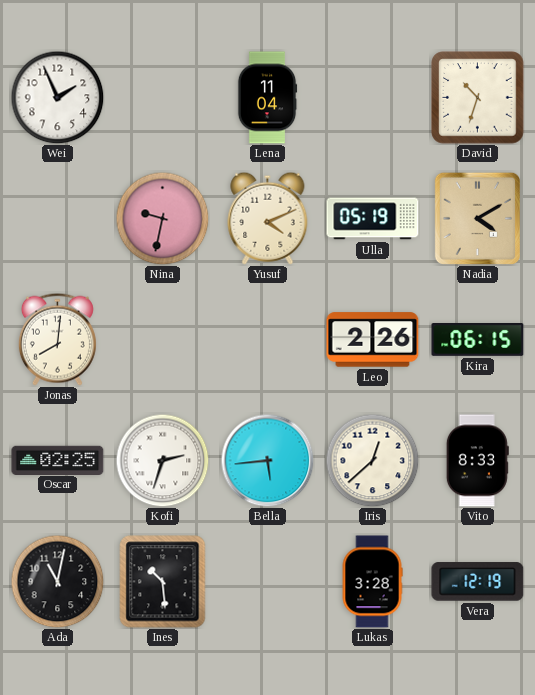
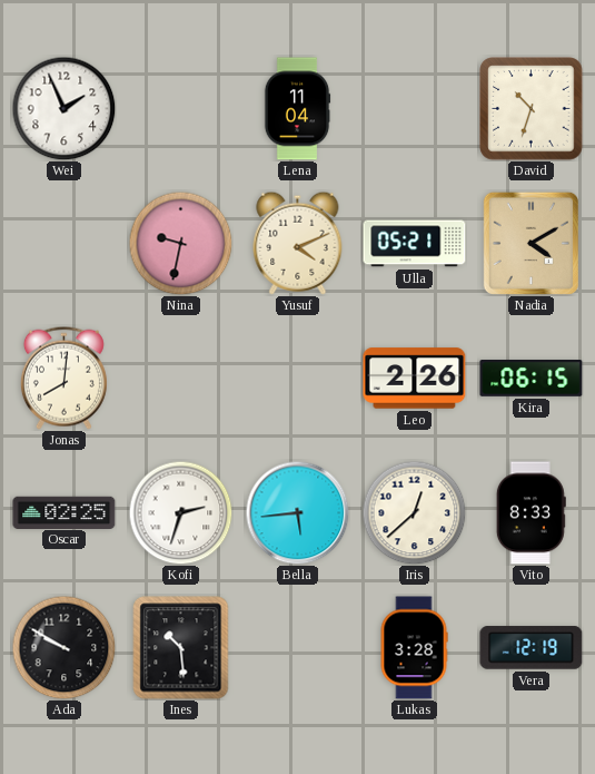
Ulla: 05:19 -> 05:21
Ada: 11:02 -> 9:50
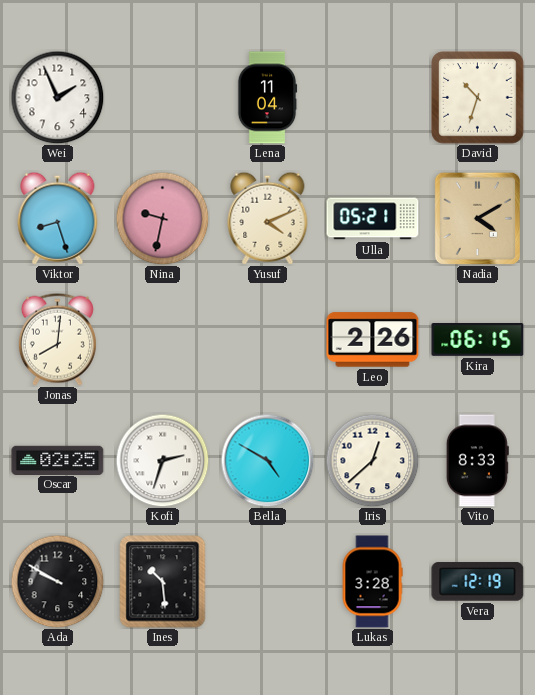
Viktor: none -> 8:27
Bella: 5:44 -> 4:50
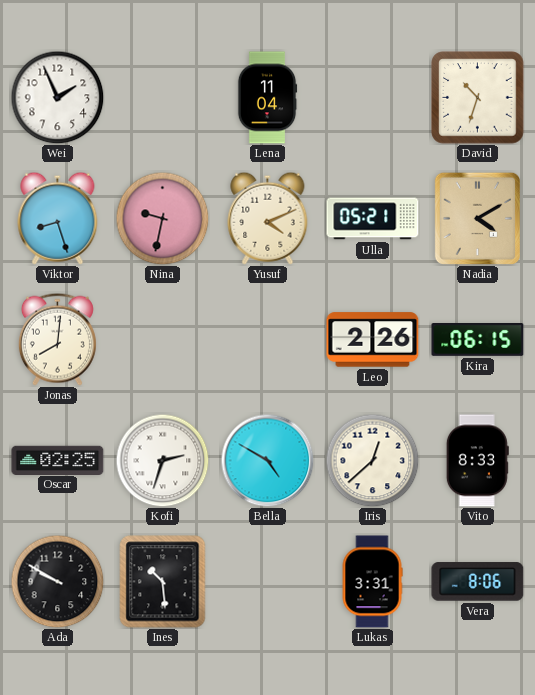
Lukas: 3:28 -> 3:31
Vera: 12:19 -> 8:06
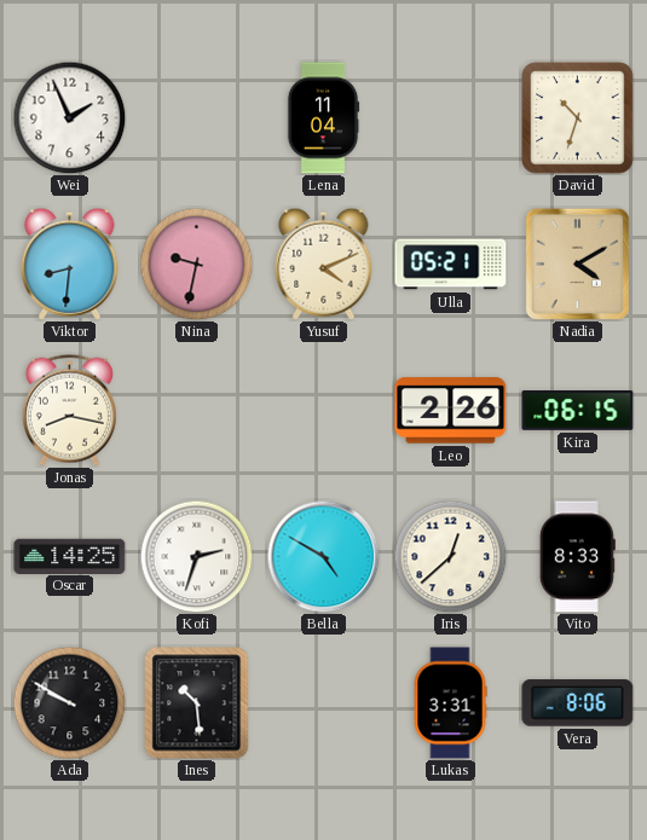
Viktor: 8:27 -> 8:31
Jonas: 8:01 -> 8:17
Oscar: 02:25 -> 14:25
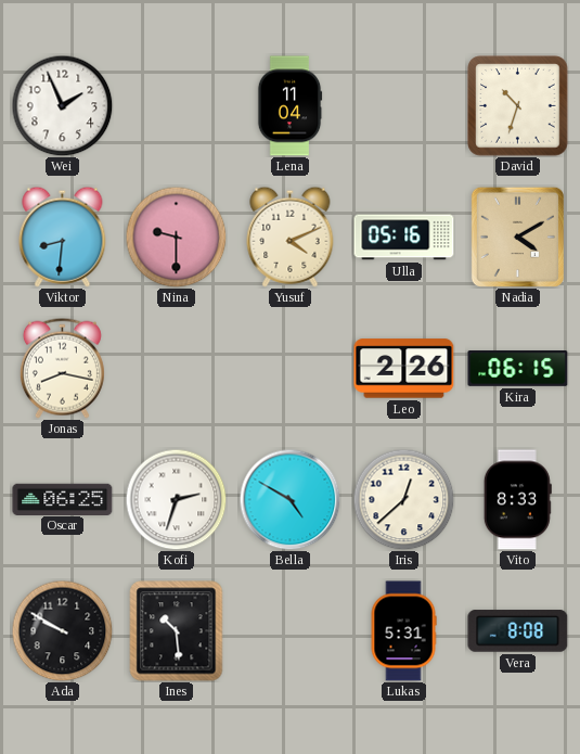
Nina: 9:32 -> 9:30
Ulla: 05:21 -> 05:16
Oscar: 14:25 -> 06:25
Lukas: 3:31 -> 5:31
Vera: 8:06 -> 8:08
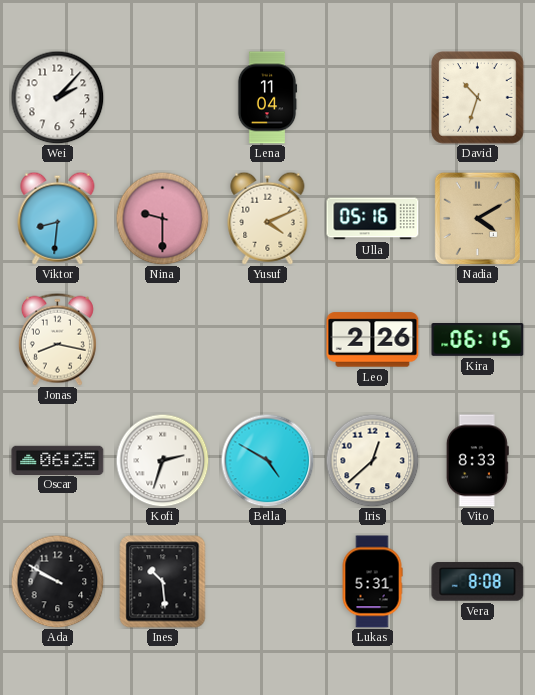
Wei: 1:56 -> 2:07
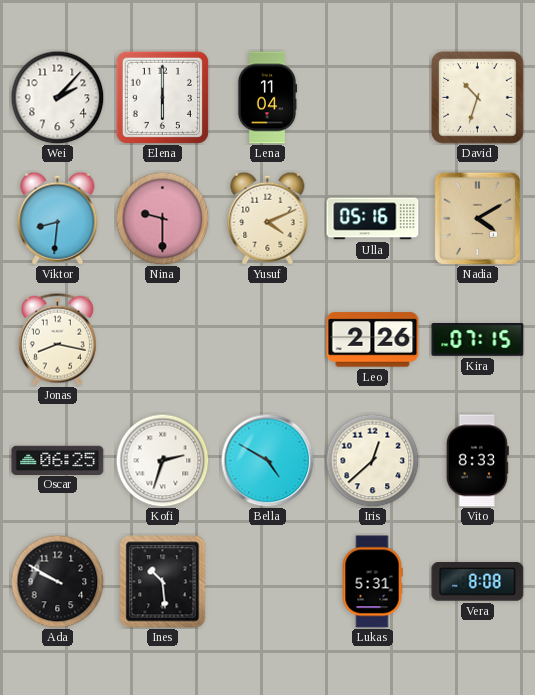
Elena: none -> 6:00
Kira: 06:15 -> 07:15
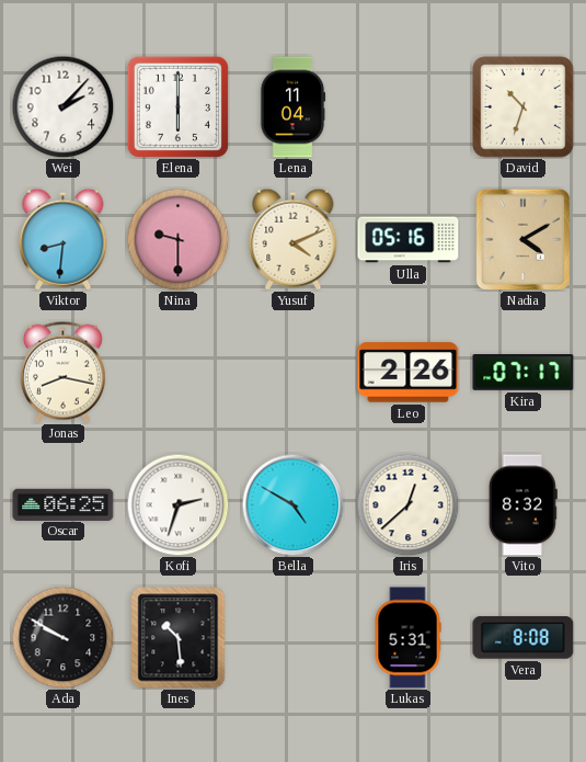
Kira: 07:15 -> 07:17
Vito: 8:33 -> 8:32
